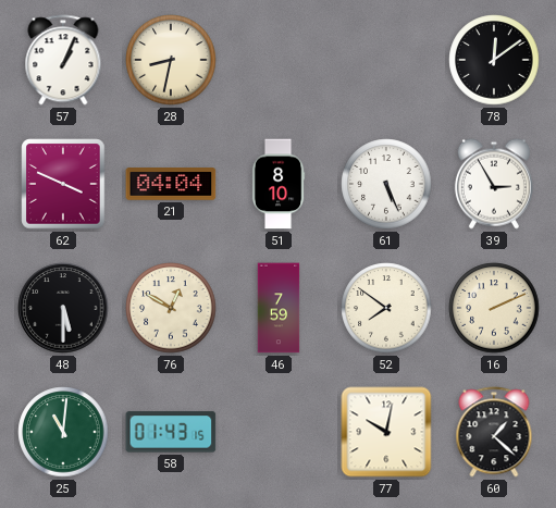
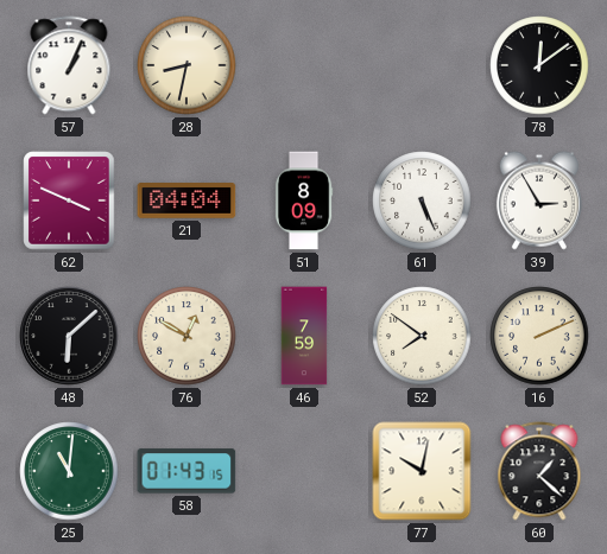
51: 8:10 -> 8:09
48: 5:30 -> 6:08
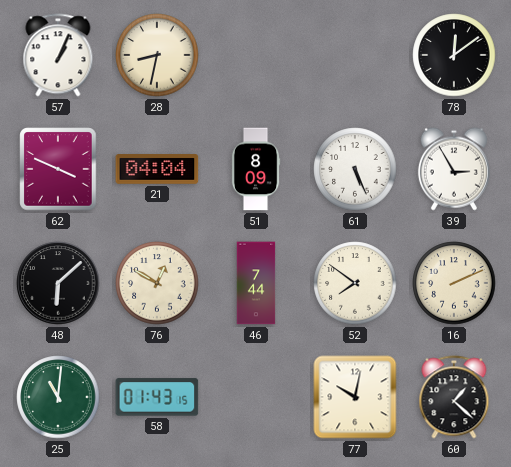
46: 7:59 -> 7:44
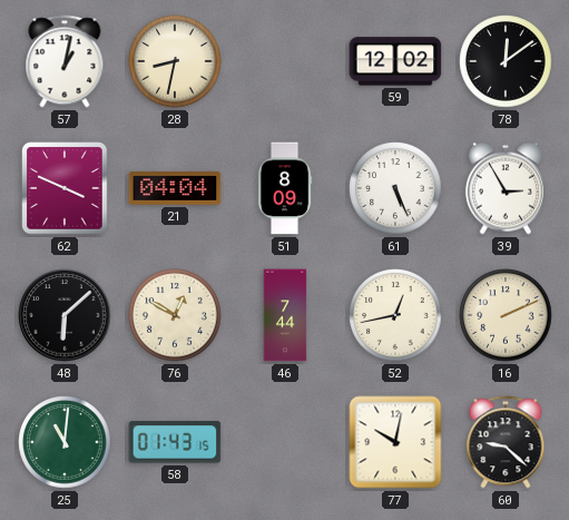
57: 1:04 -> 1:02
59: none -> 12:02
52: 7:51 -> 12:43
60: 1:22 -> 9:22
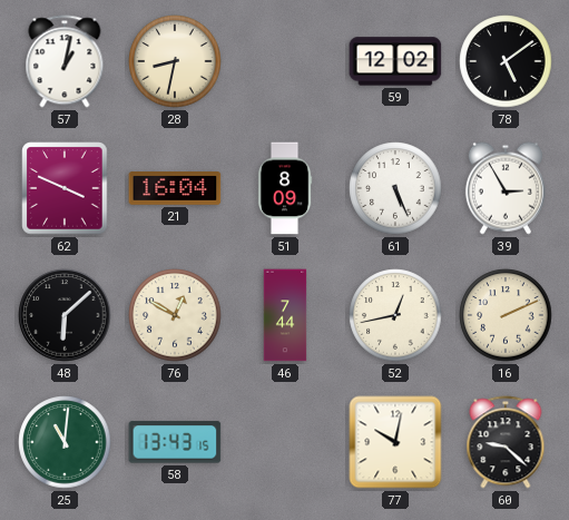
78: 12:09 -> 5:09
21: 04:04 -> 16:04
58: 01:43 -> 13:43
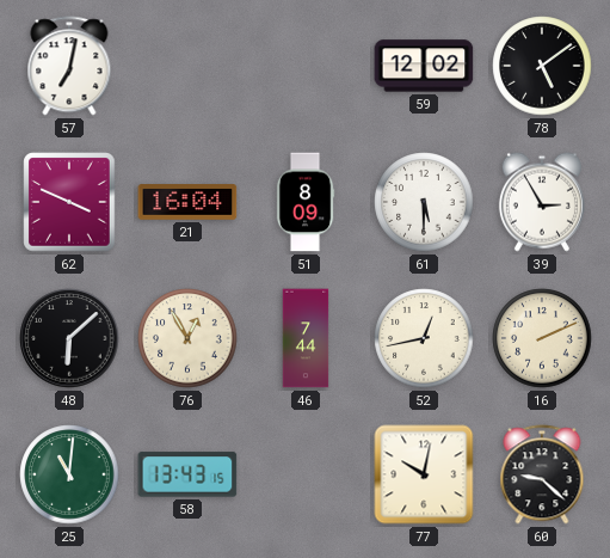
57: 1:02 -> 7:02
28: 8:32 -> none
61: 5:26 -> 5:30
76: 12:50 -> 12:55
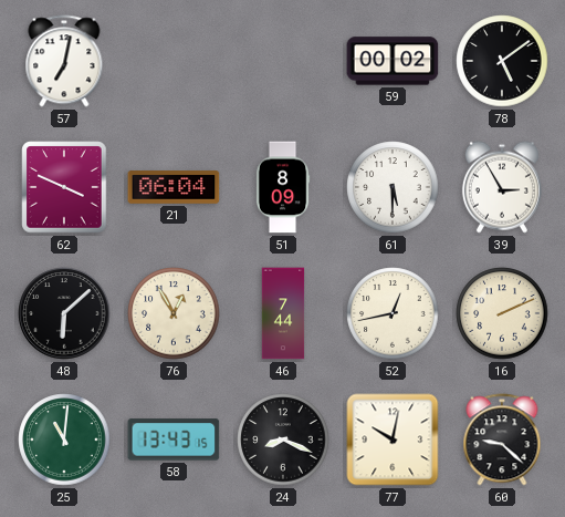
59: 12:02 -> 00:02
21: 16:04 -> 06:04
24: none -> 8:19
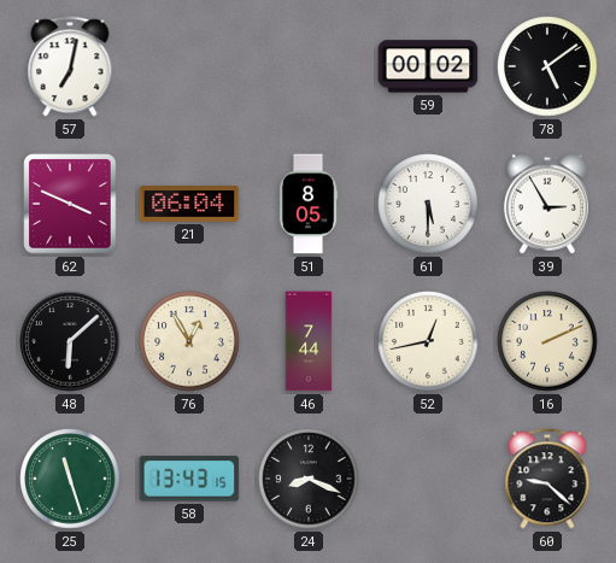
51: 8:09 -> 8:05
25: 11:01 -> 11:27
77: 10:02 -> none
